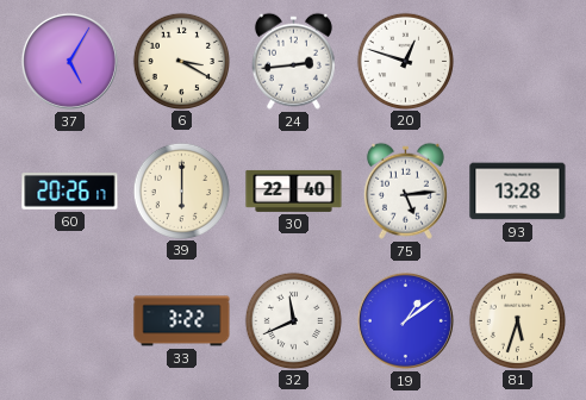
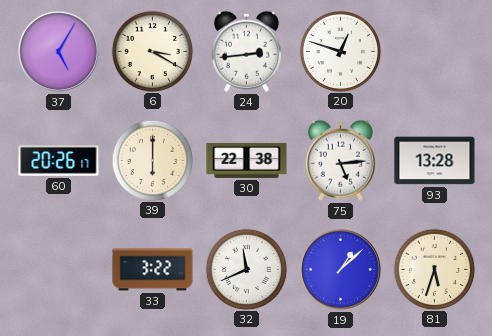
30: 22:40 -> 22:38
19: 1:09 -> 1:08
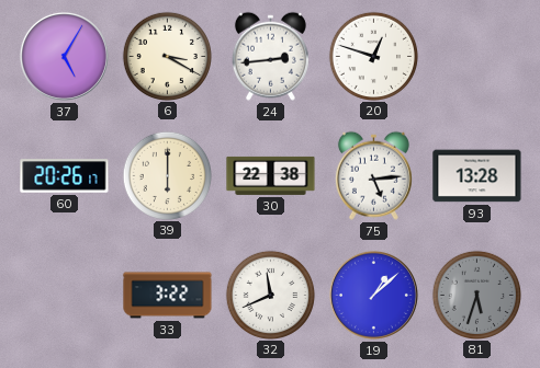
81 dial: cream -> grey
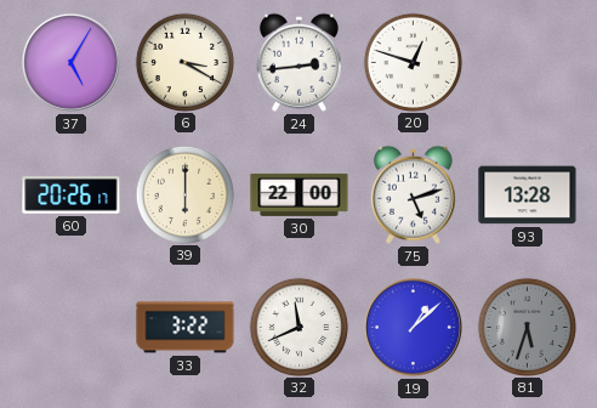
30: 22:38 -> 22:00
75: 5:14 -> 5:12
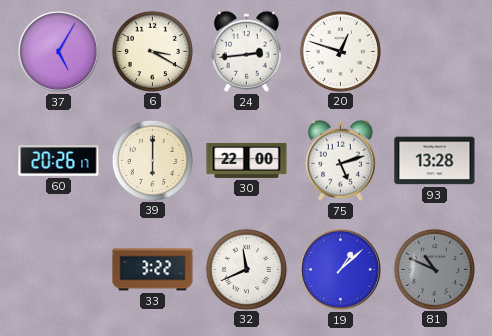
81: 5:33 -> 10:49
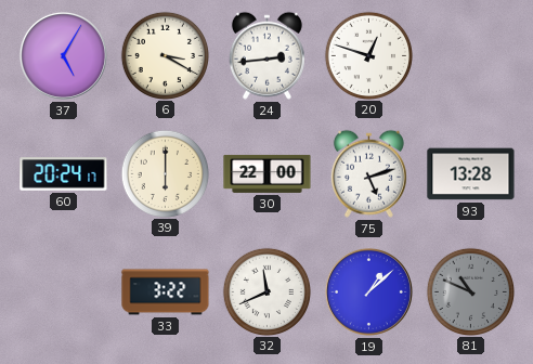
60: 20:26 -> 20:24
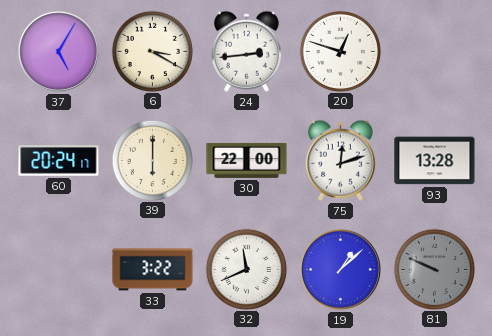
75: 5:12 -> 12:12
81: 10:49 -> 9:49
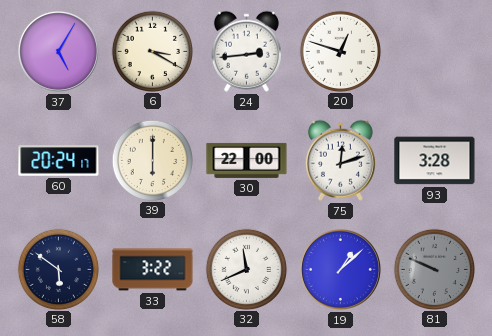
93: 13:28 -> 3:28
58: none -> 5:51
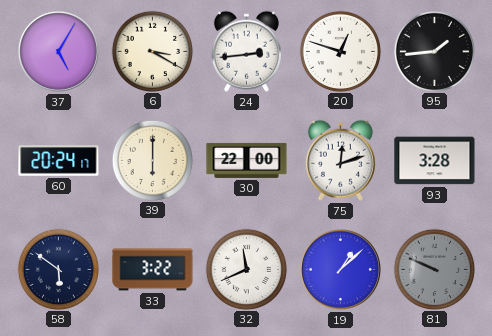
95: none -> 1:44
